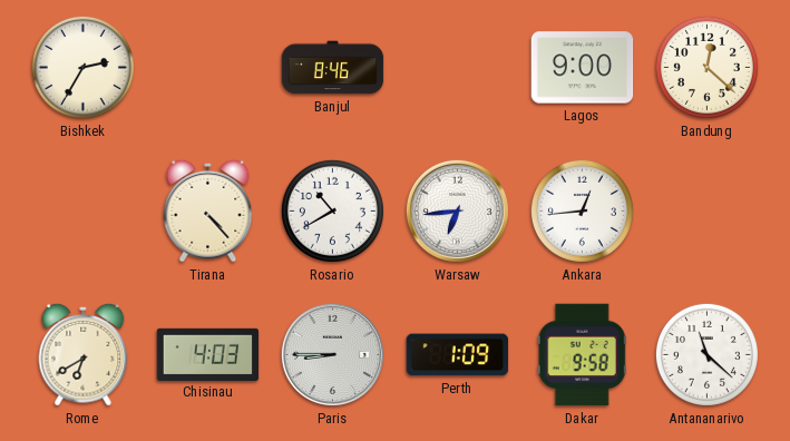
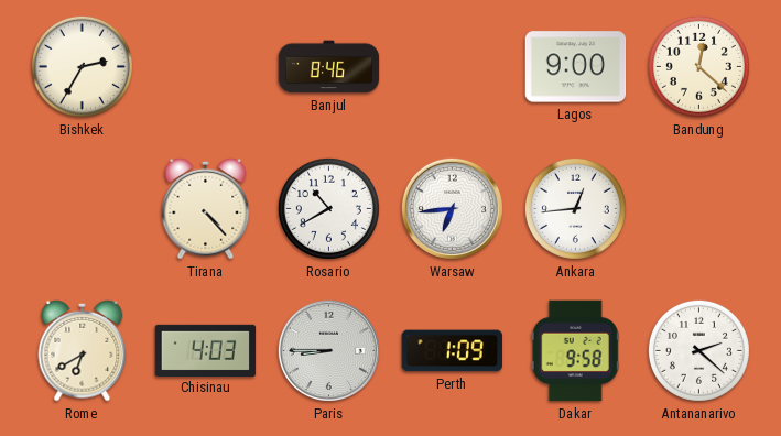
Antananarivo: 11:22 -> 2:22
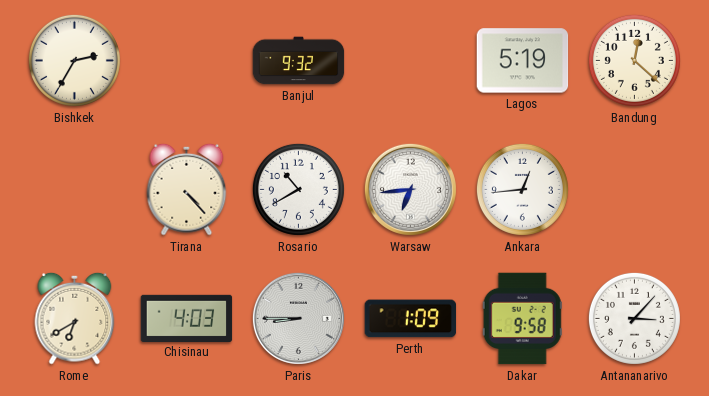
Banjul: 8:46 -> 9:32
Lagos: 9:00 -> 5:19
Antananarivo: 2:22 -> 3:07
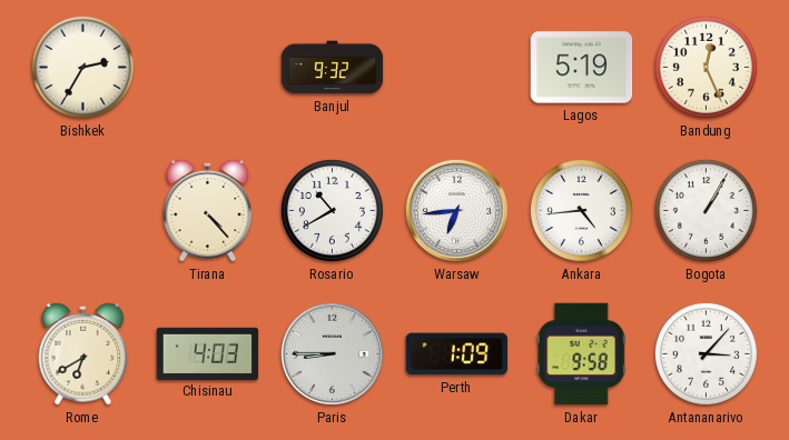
Bandung: 12:22 -> 12:26
Ankara: 12:44 -> 4:44
Bogota: none -> 1:05
